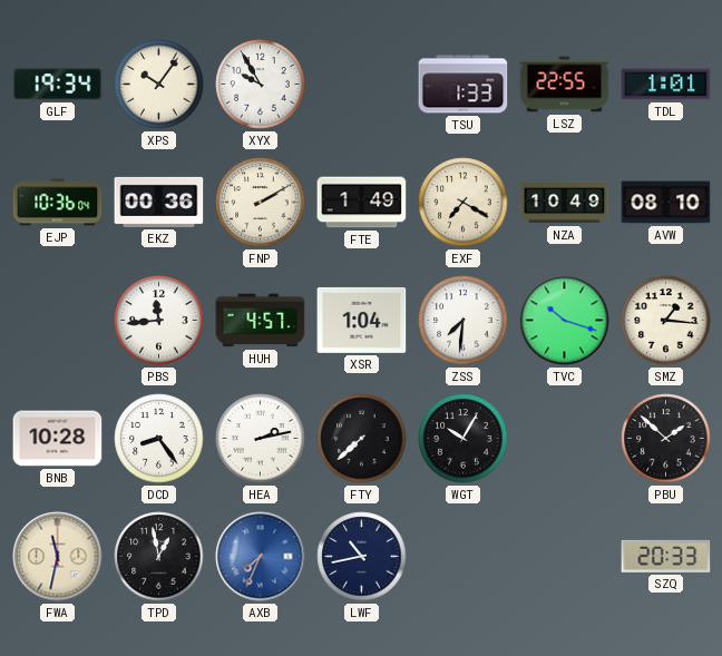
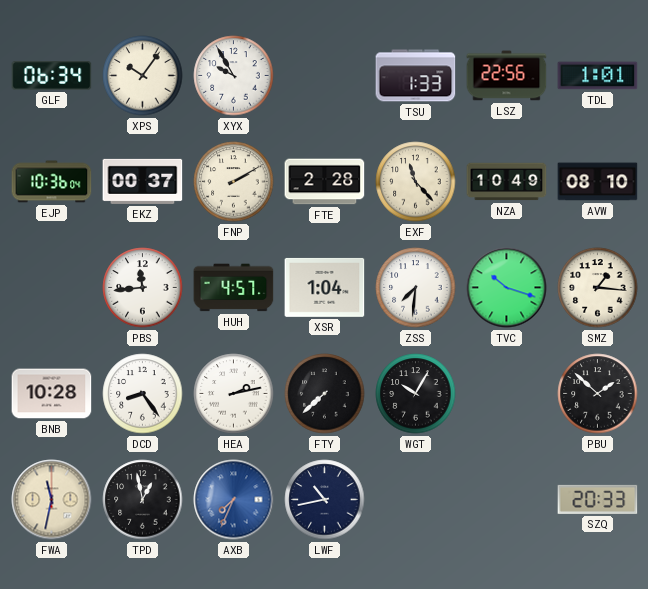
GLF: 19:34 -> 06:34
LSZ: 22:55 -> 22:56
EKZ: 00:36 -> 00:37
FTE: 1:49 -> 2:28
EXF: 7:20 -> 11:23
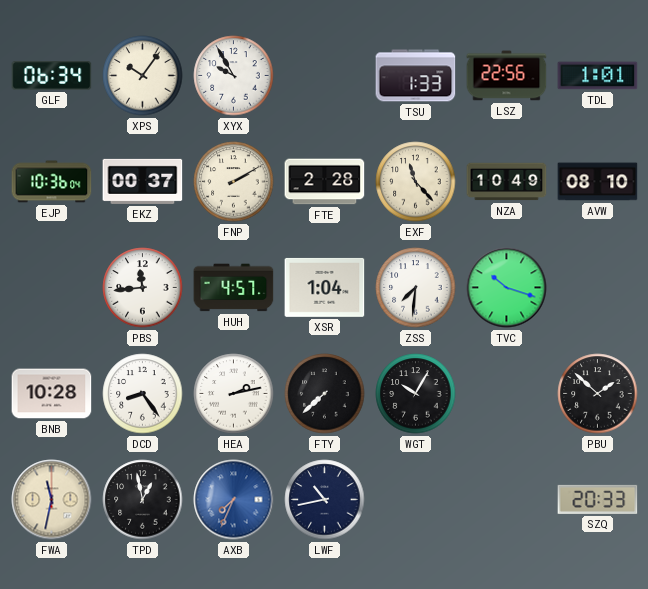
SMZ: 1:16 -> none
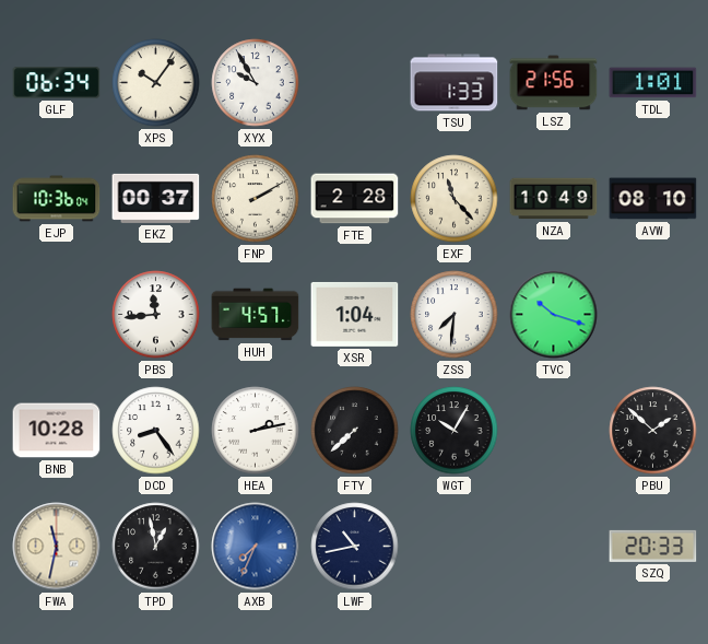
LSZ: 22:56 -> 21:56
